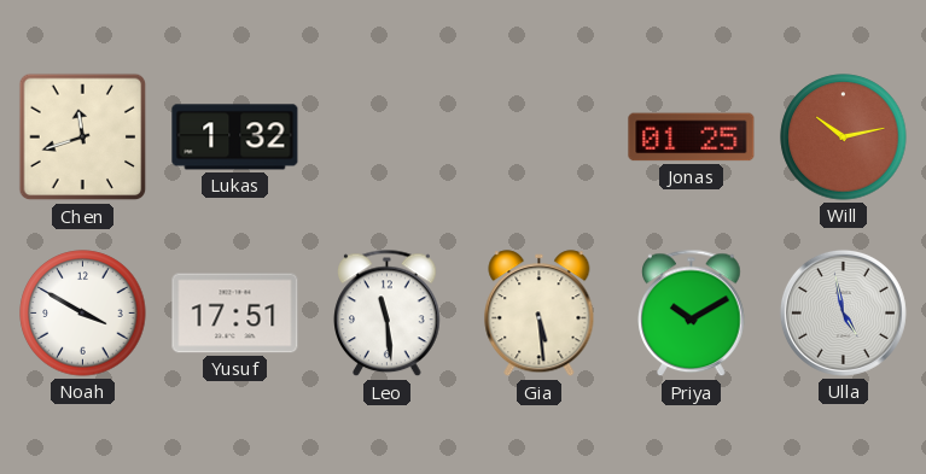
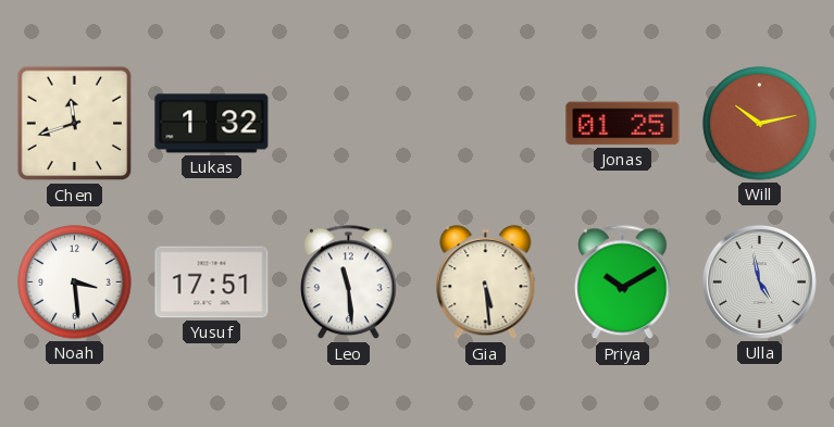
Noah: 3:50 -> 3:29
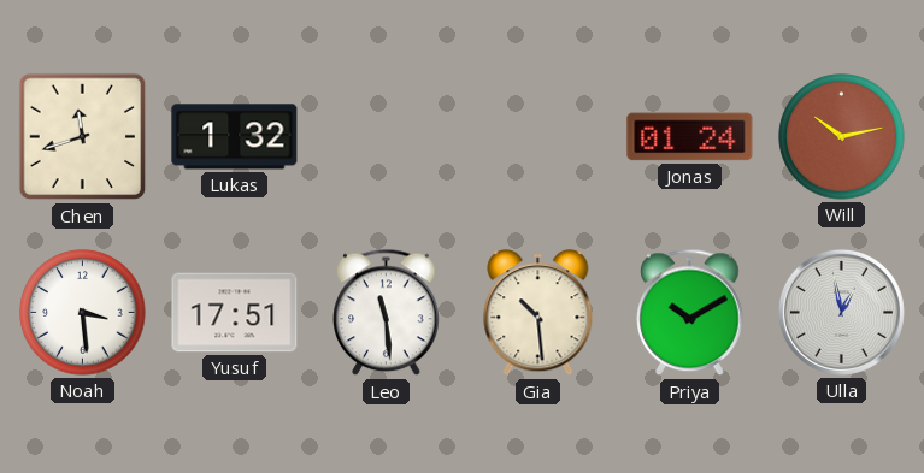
Jonas: 01:25 -> 01:24
Gia: 5:29 -> 10:29
Ulla: 4:58 -> 12:58
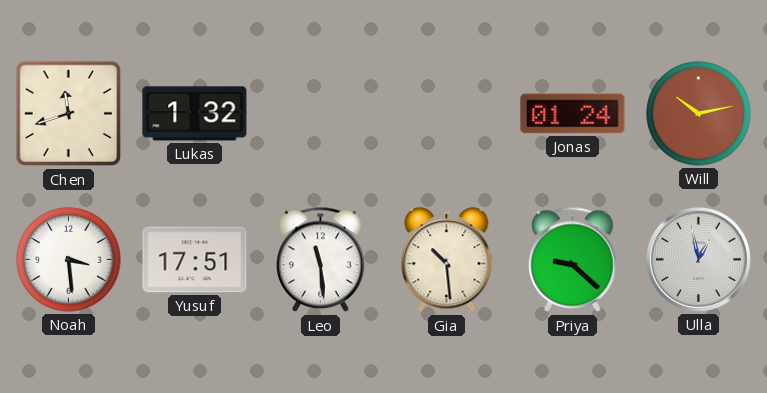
Priya: 10:10 -> 9:22
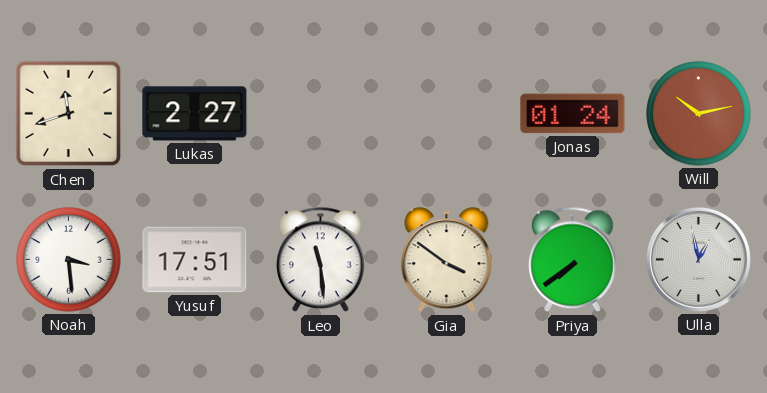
Lukas: 1:32 -> 2:27
Gia: 10:29 -> 3:51
Priya: 9:22 -> 7:39
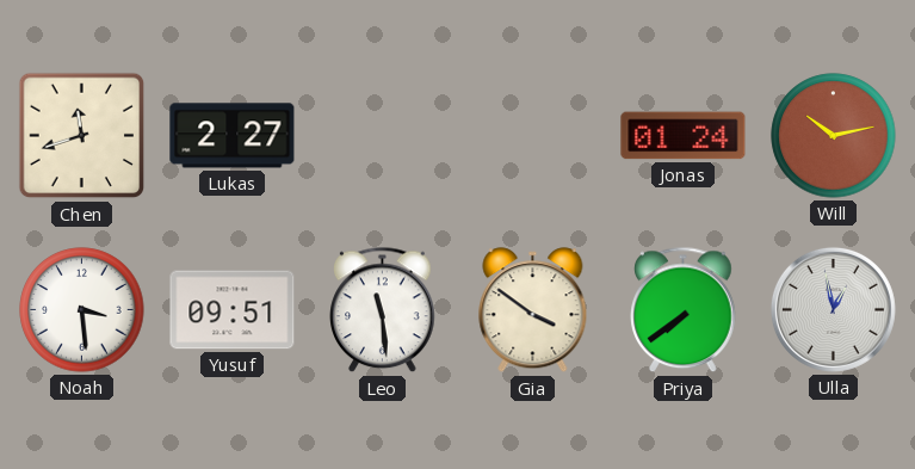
Yusuf: 17:51 -> 09:51
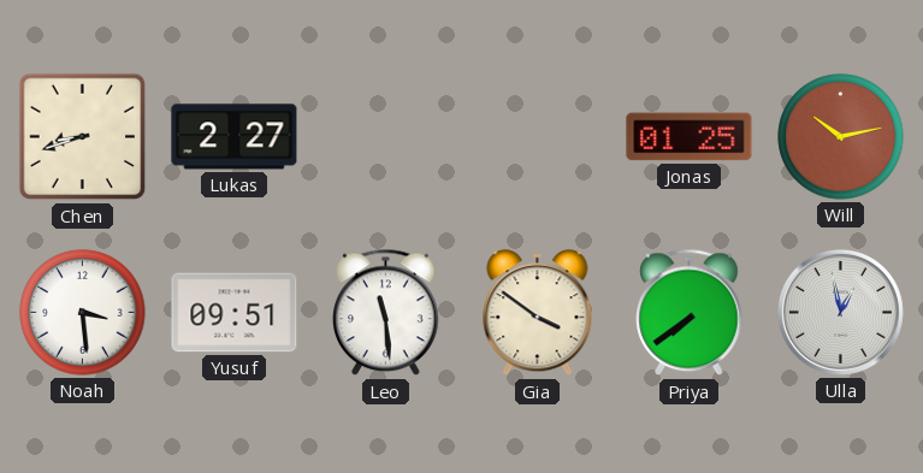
Chen: 11:42 -> 8:42
Jonas: 01:24 -> 01:25
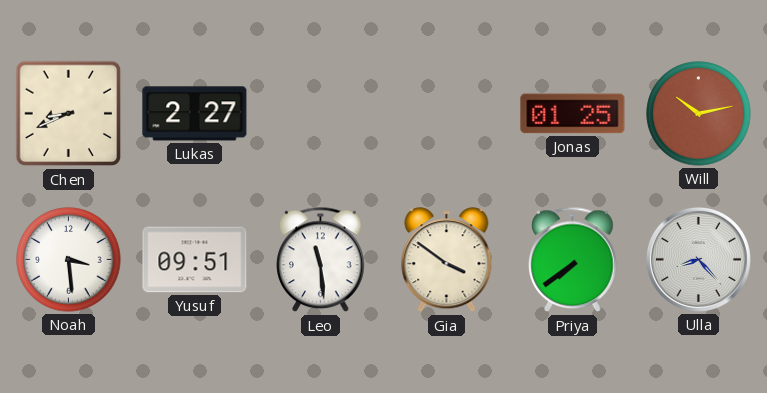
Chen: 8:42 -> 8:41
Ulla: 12:58 -> 8:23
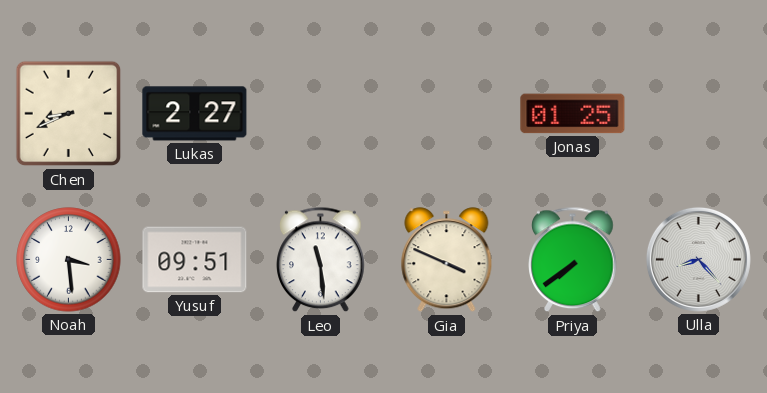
Will: 10:13 -> none
Gia: 3:51 -> 3:49
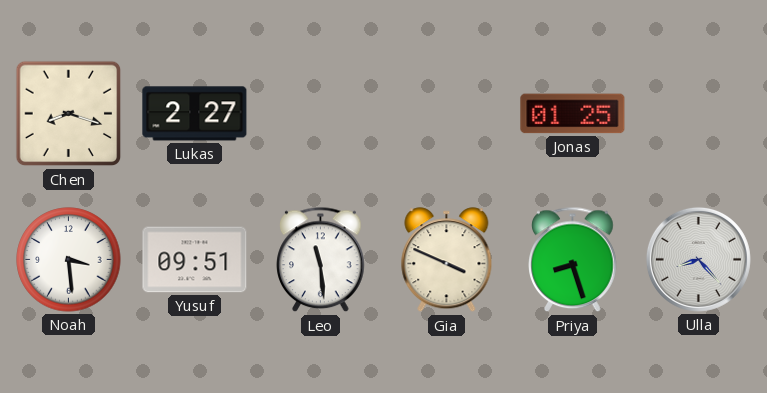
Chen: 8:41 -> 8:18
Priya: 7:39 -> 8:27
